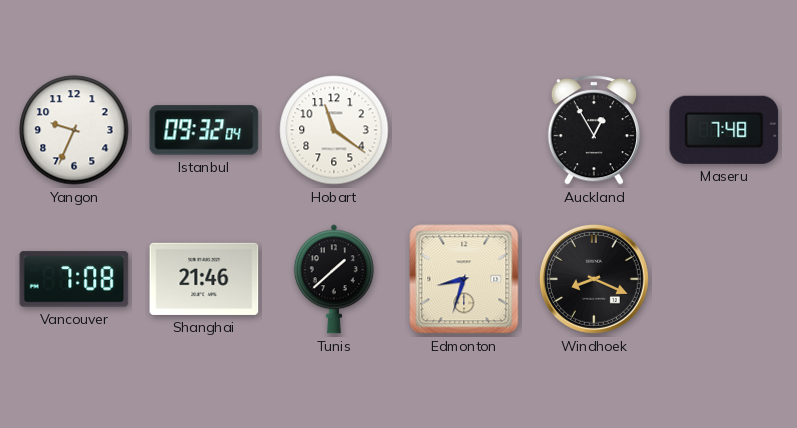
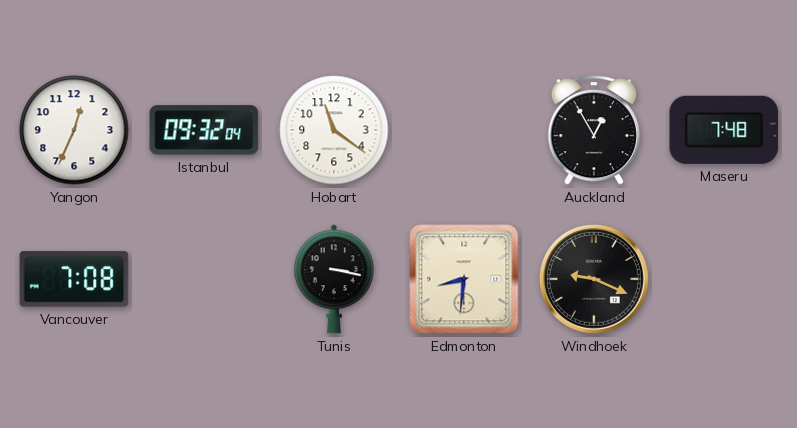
Yangon: 9:34 -> 12:34
Shanghai: 21:46 -> none
Tunis: 1:38 -> 3:17
Edmonton: 8:33 -> 8:31
Windhoek: 8:19 -> 9:19
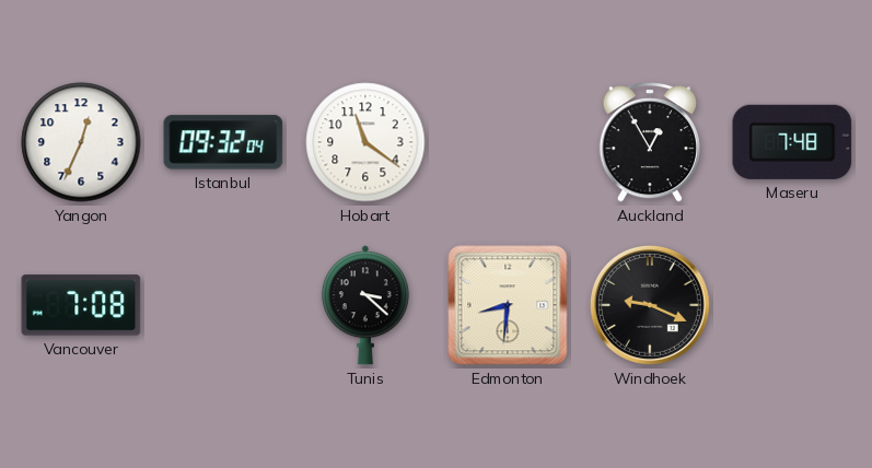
Tunis: 3:17 -> 3:22
